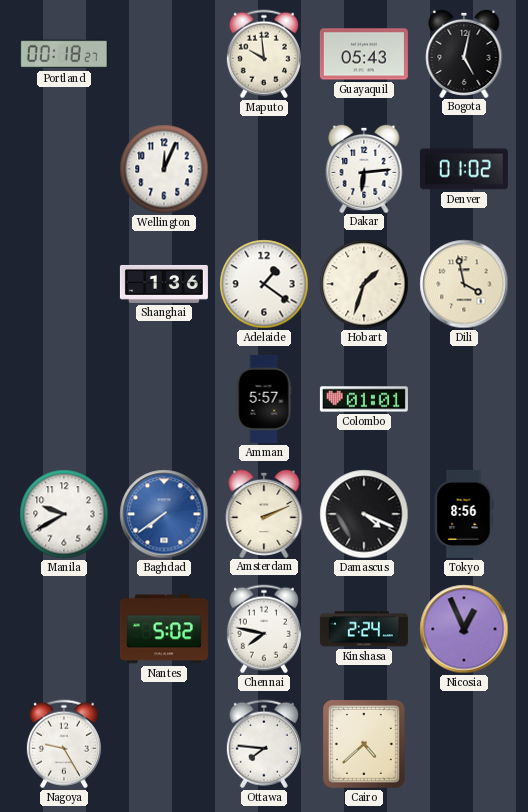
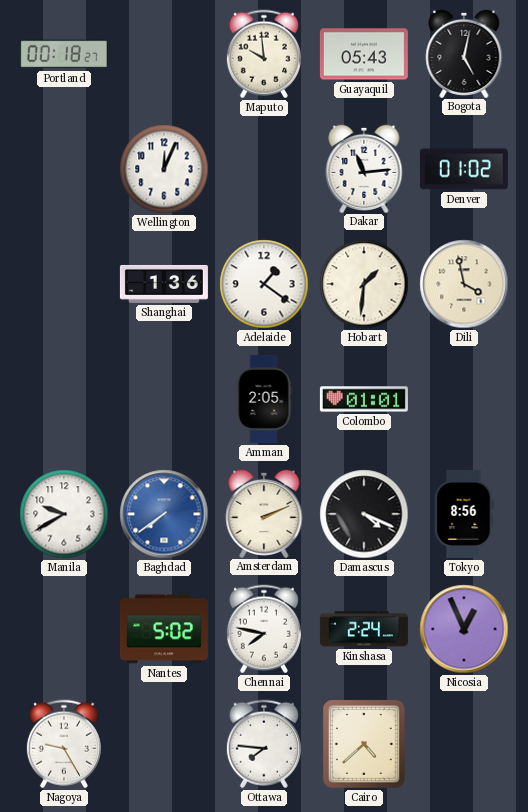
Dakar: 6:14 -> 11:14
Hobart: 1:33 -> 1:31
Amman: 5:57 -> 2:05
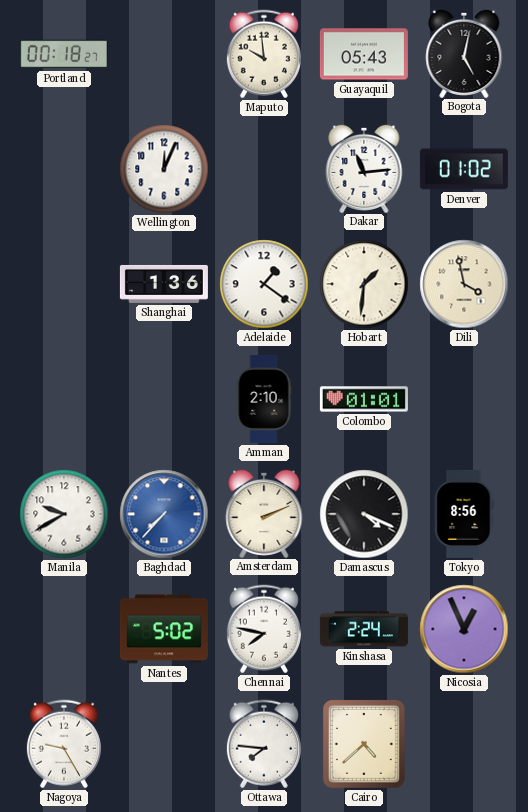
Amman: 2:05 -> 2:10
Baghdad: 7:39 -> 7:37
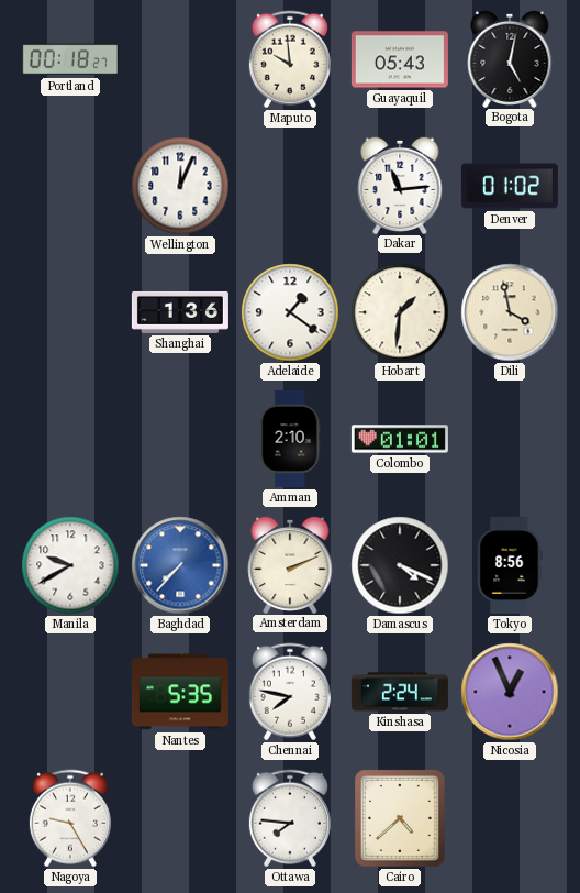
Nantes: 5:02 -> 5:35
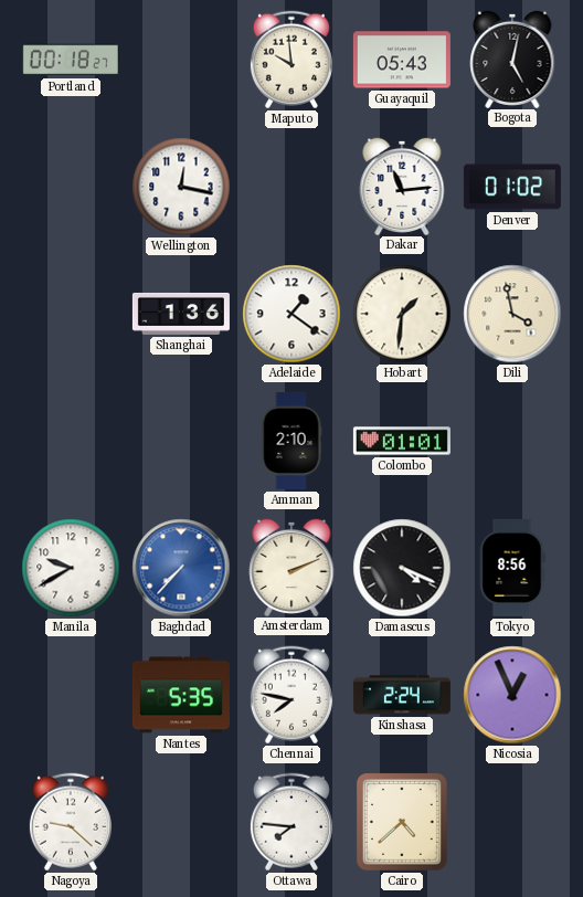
Wellington: 12:04 -> 12:17
Nagoya: 9:25 -> 9:22
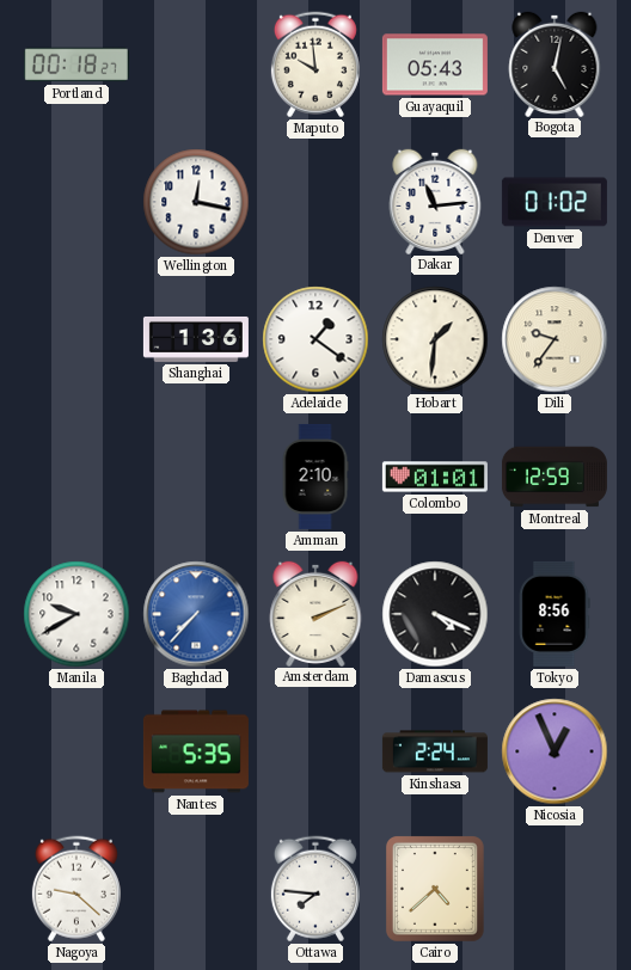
Dili: 3:58 -> 9:36
Montreal: none -> 12:59
Chennai: 7:47 -> none
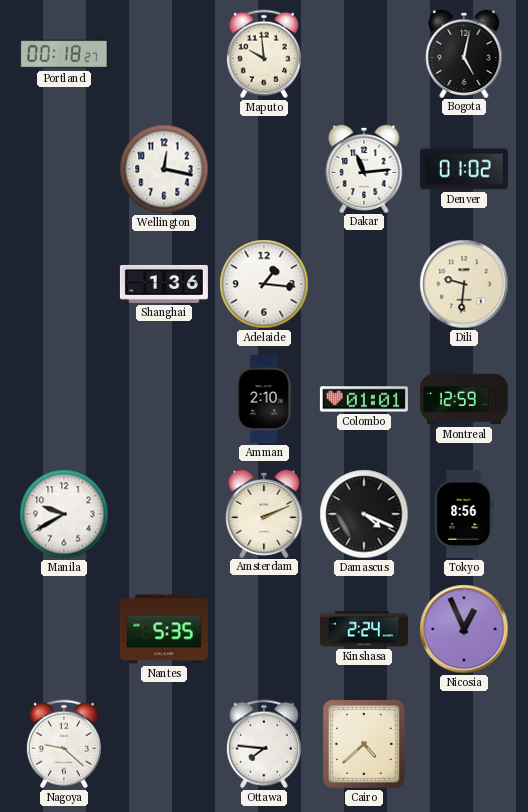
Guayaquil: 05:43 -> none
Adelaide: 1:21 -> 1:16
Hobart: 1:31 -> none
Dili: 9:36 -> 9:31
Baghdad: 7:37 -> none
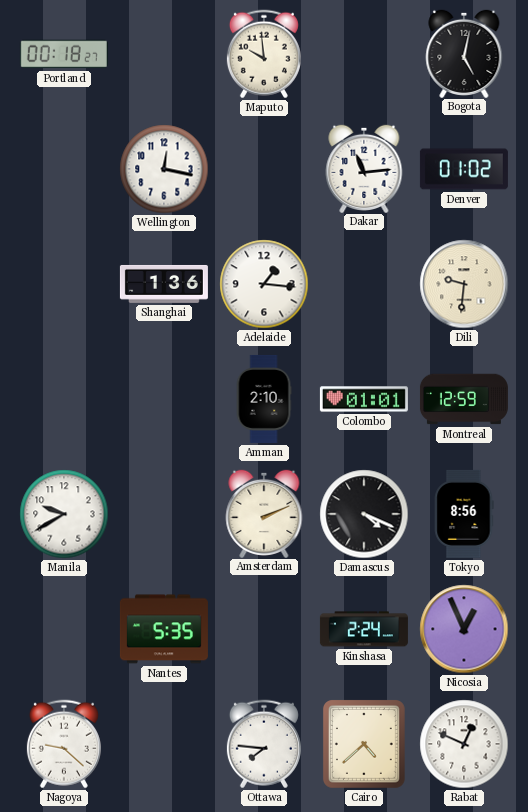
Rabat: none -> 12:49
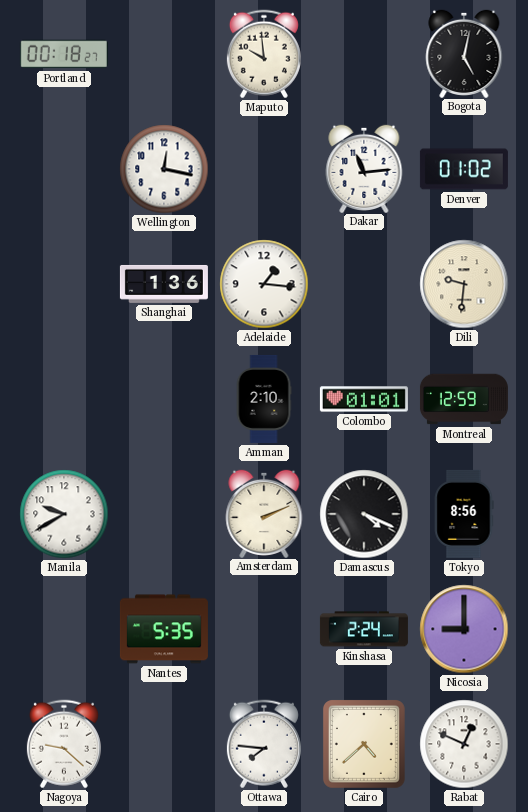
Nicosia: 12:56 -> 9:00
